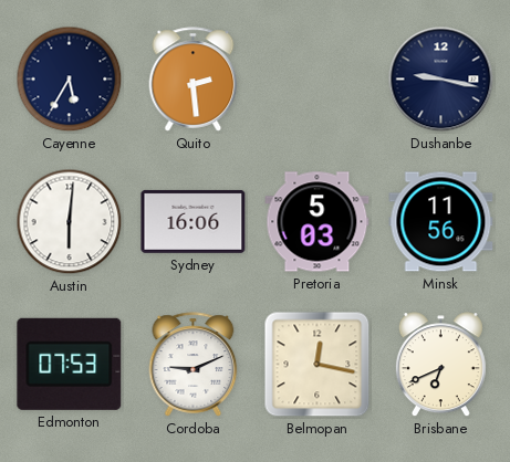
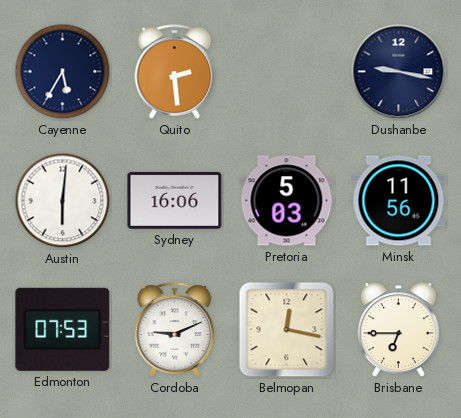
Brisbane: 6:41 -> 6:45
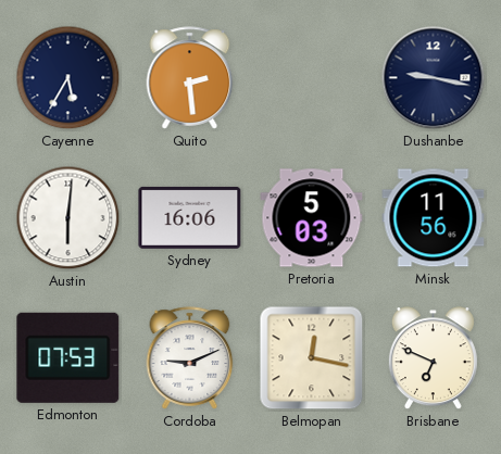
Brisbane: 6:45 -> 6:49
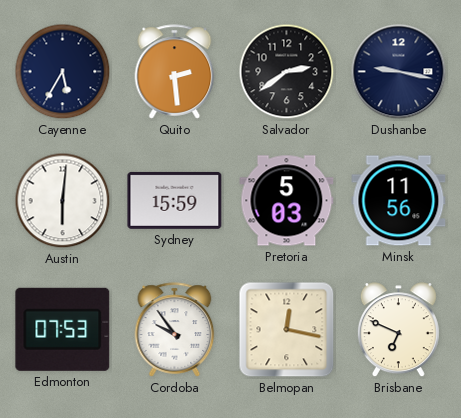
Salvador: none -> 2:39
Sydney: 16:06 -> 15:59
Cordoba: 9:11 -> 9:54
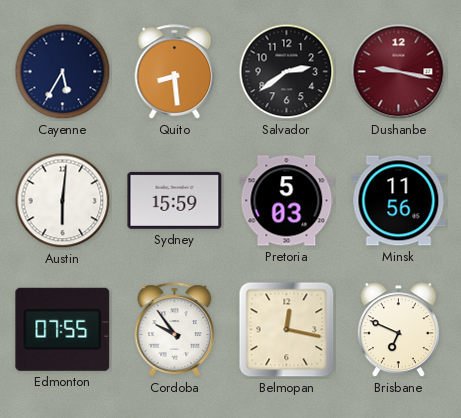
Quito: 2:29 -> 8:29
Dushanbe dial: navy -> burgundy
Edmonton: 07:53 -> 07:55
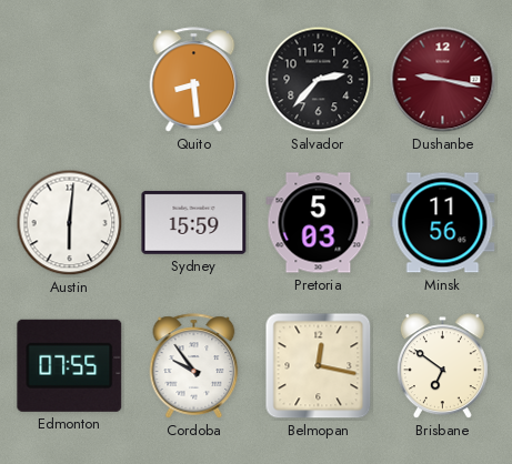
Cayenne: 5:35 -> none
Salvador: 2:39 -> 2:37
Brisbane: 6:49 -> 6:51
